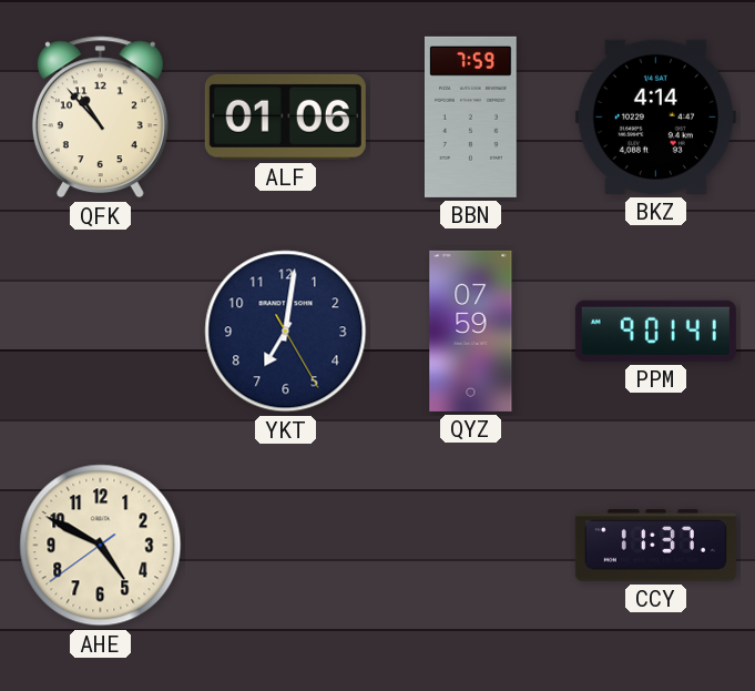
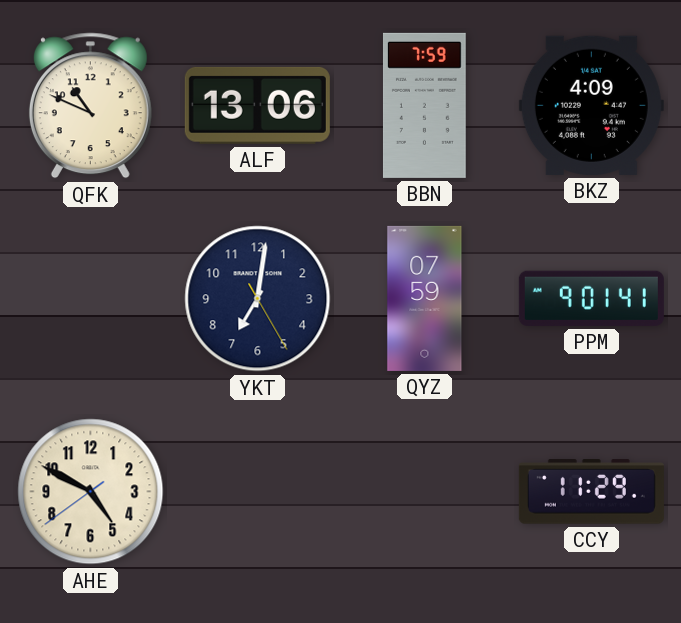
QFK: 10:53 -> 10:49
ALF: 01:06 -> 13:06
BKZ: 4:14 -> 4:09
CCY: 11:37 -> 11:29
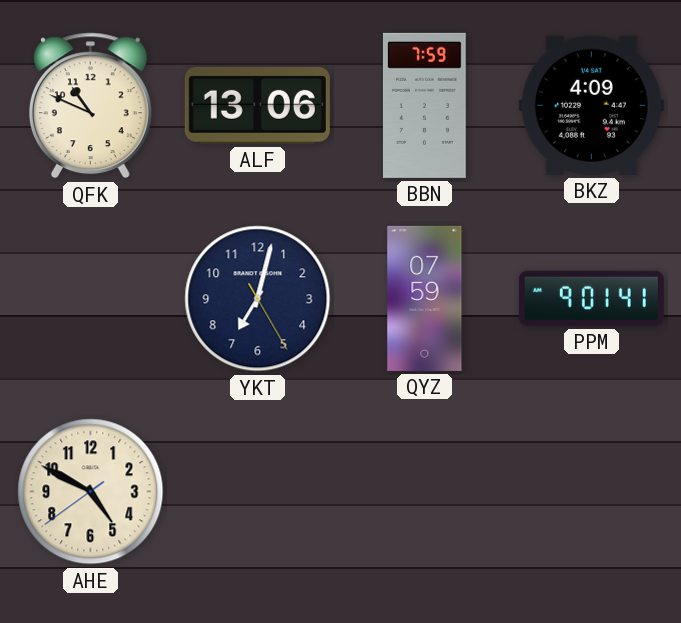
YKT: 7:01 -> 7:02
CCY: 11:29 -> none
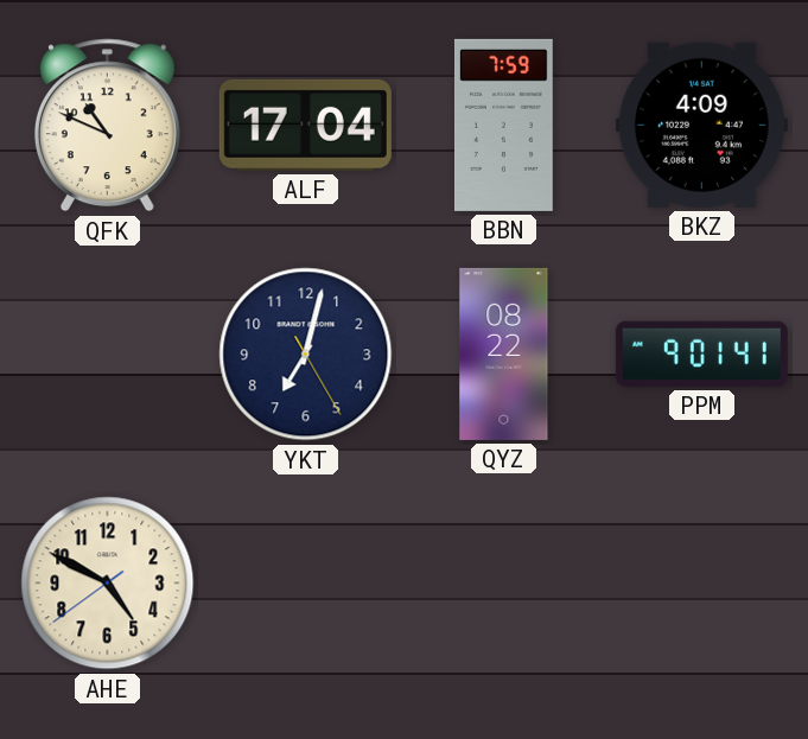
ALF: 13:06 -> 17:04
QYZ: 07:59 -> 08:22
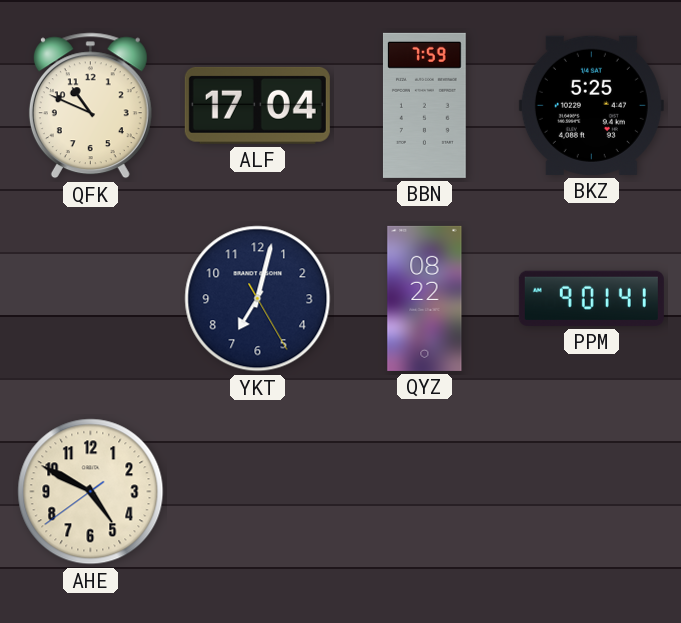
BKZ: 4:09 -> 5:25
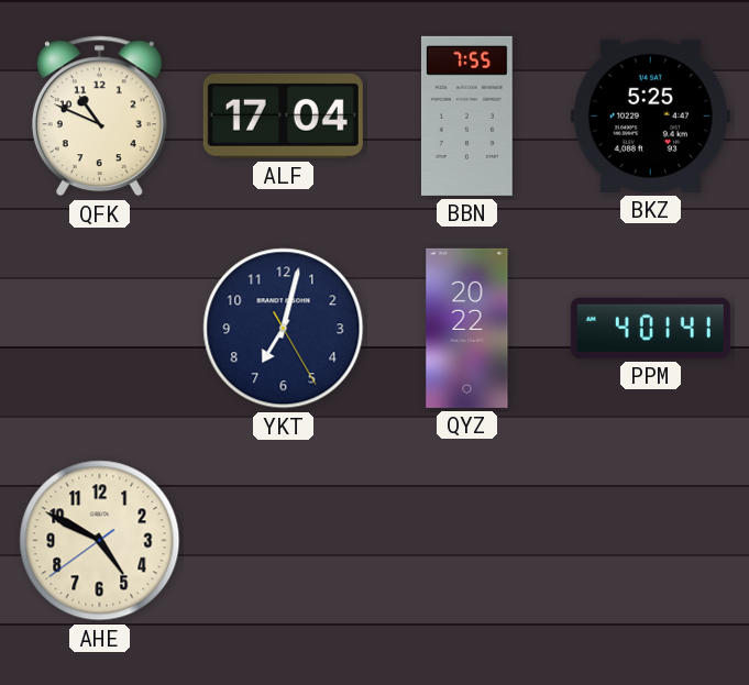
BBN: 7:59 -> 7:55
QYZ: 08:22 -> 20:22
PPM: 9:01 -> 4:01
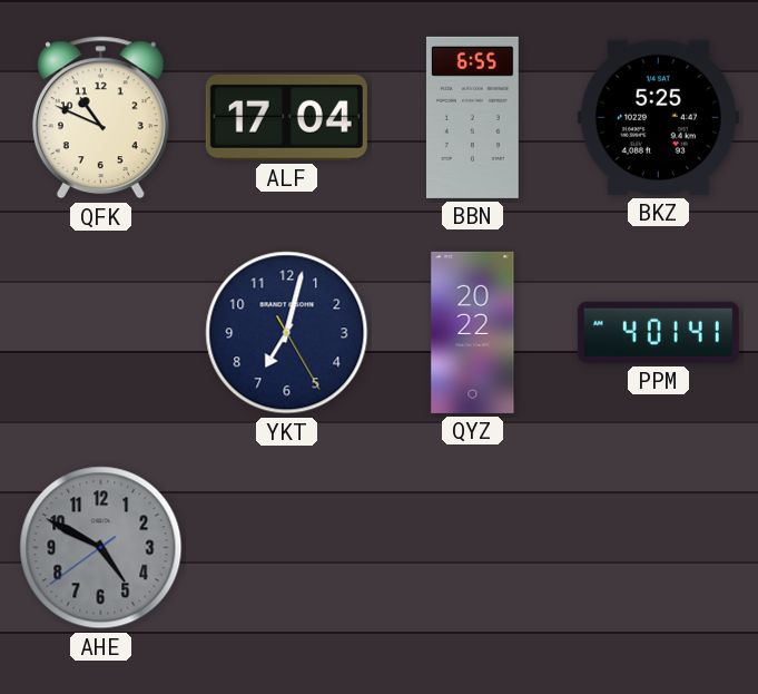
BBN: 7:55 -> 6:55
AHE dial: cream -> grey
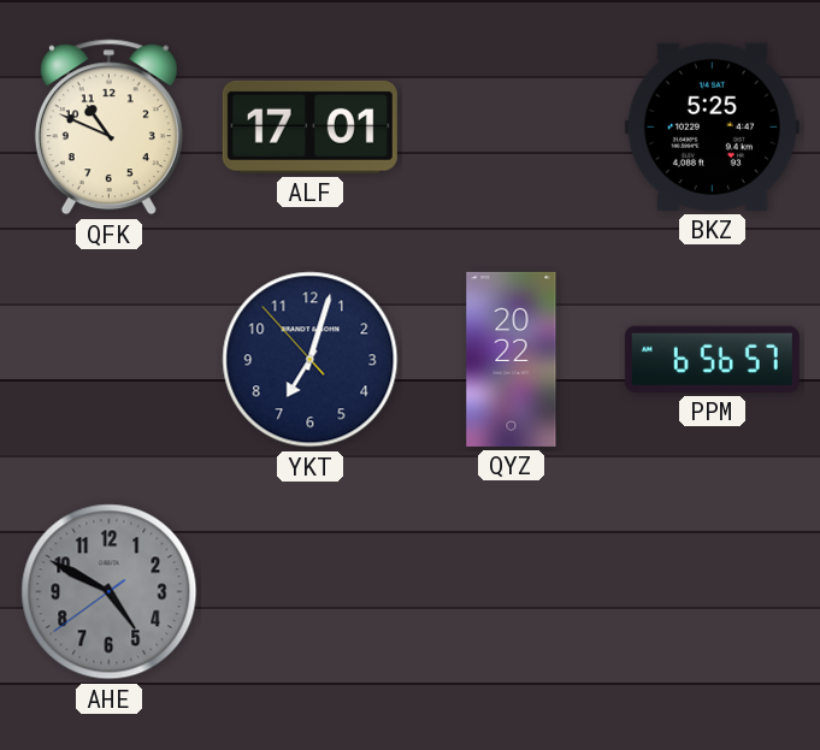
ALF: 17:04 -> 17:01
BBN: 6:55 -> none
YKT: 7:02:25 -> 7:02:53
PPM: 4:01 -> 6:56
